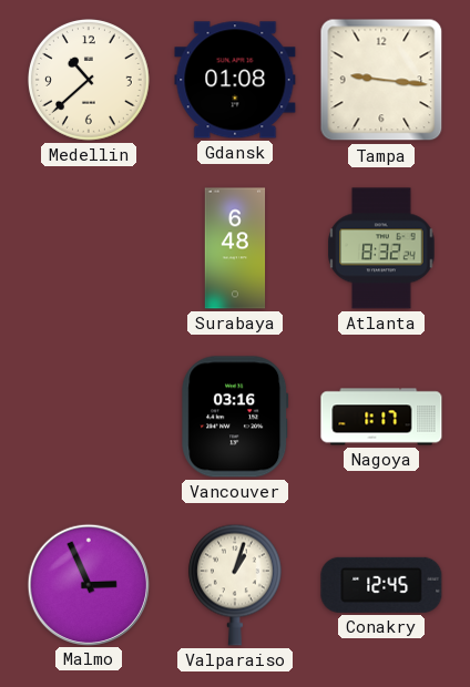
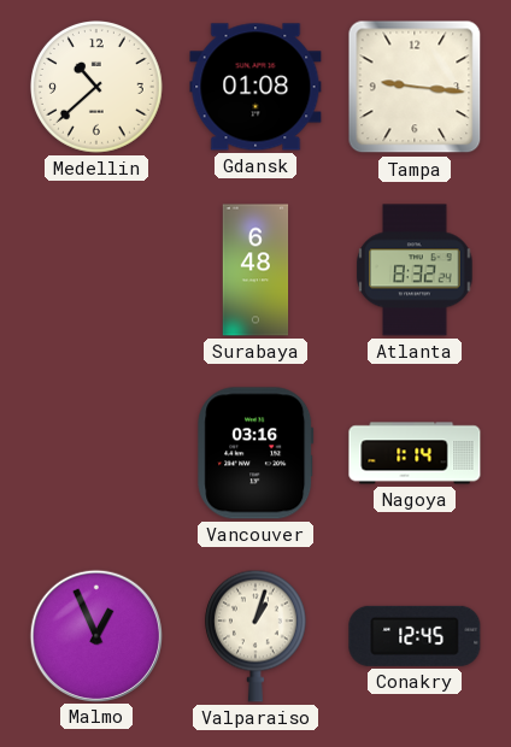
Nagoya: 1:17 -> 1:14
Malmo: 2:56 -> 12:56
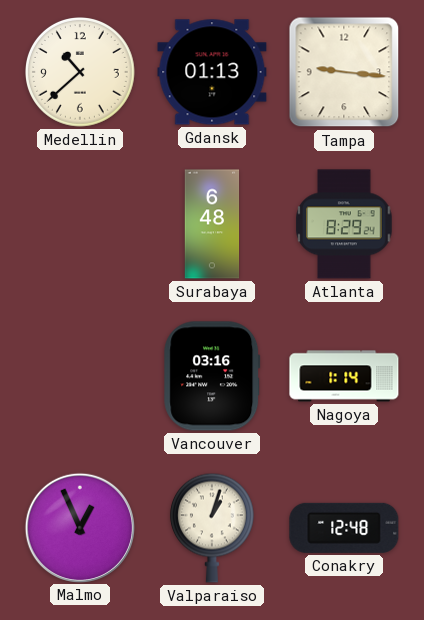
Gdansk: 01:08 -> 01:13
Atlanta: 8:32 -> 8:29
Conakry: 12:45 -> 12:48
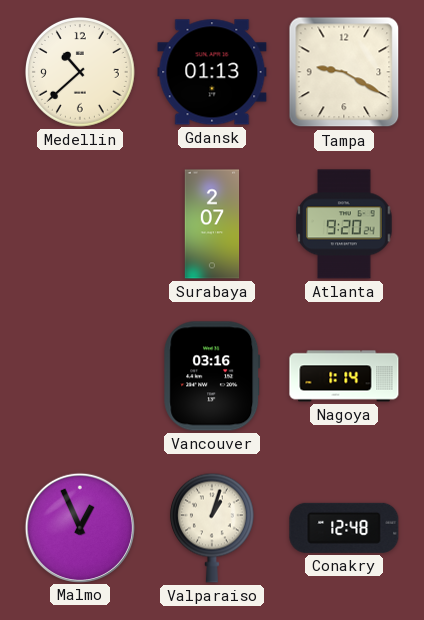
Tampa: 9:16 -> 9:20
Surabaya: 6:48 -> 2:07
Atlanta: 8:29 -> 9:20
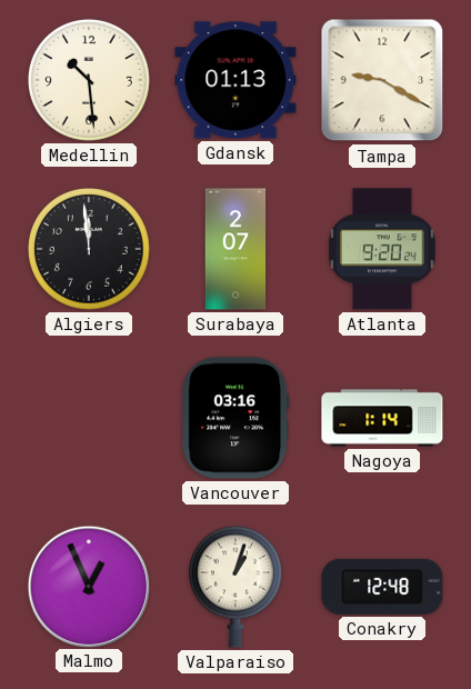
Medellin: 10:38 -> 10:29
Algiers: none -> 11:59
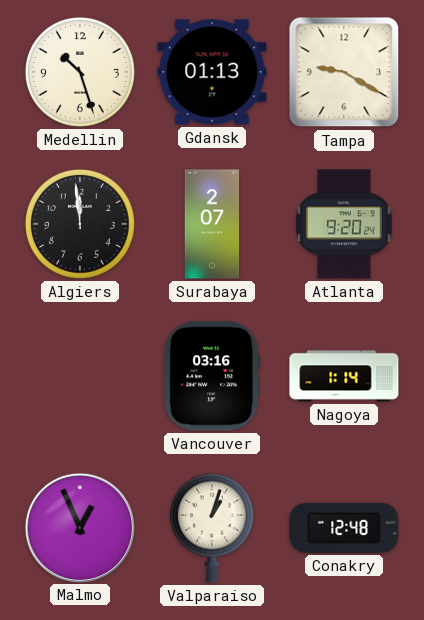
Medellin: 10:29 -> 10:27
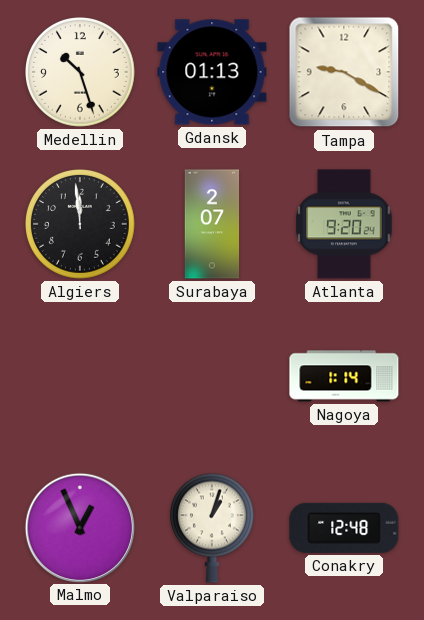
Vancouver: 03:16 -> none
